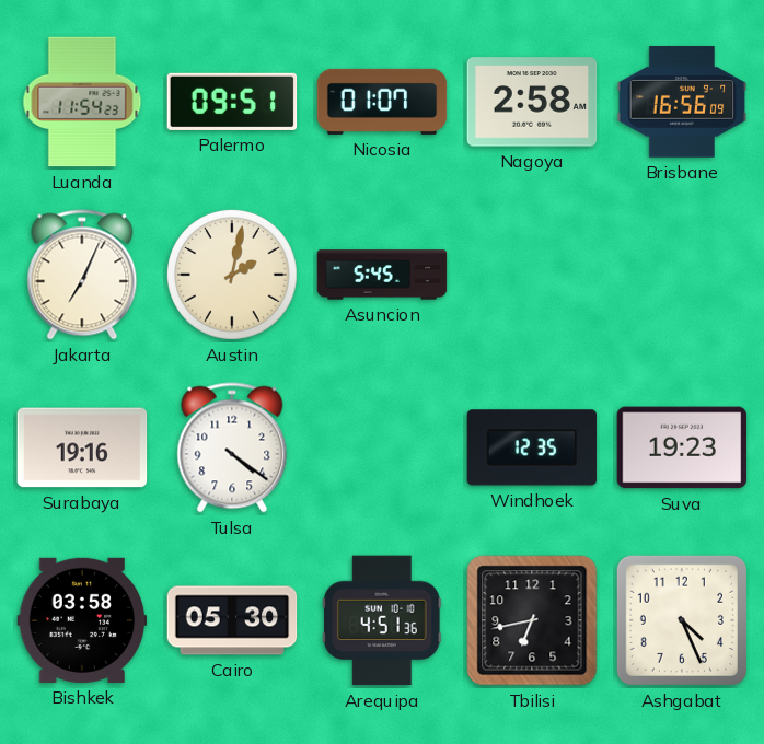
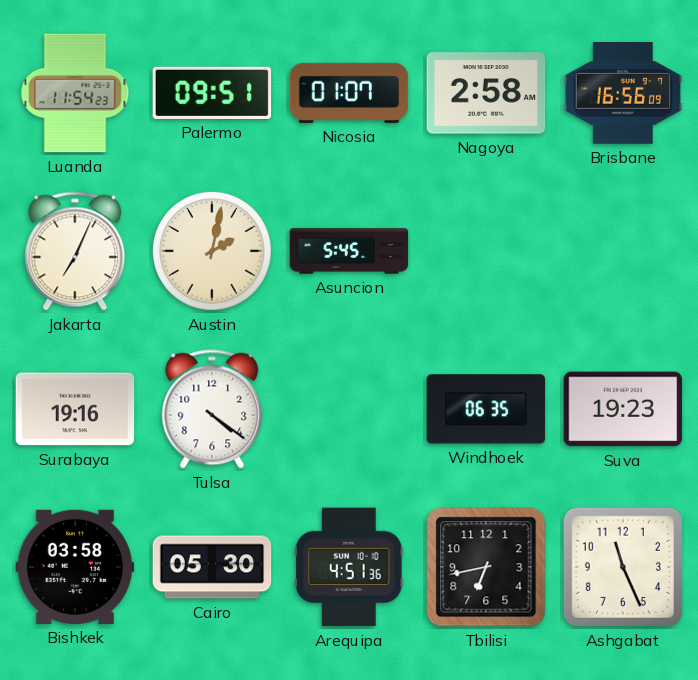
Windhoek: 12:35 -> 06:35
Ashgabat: 4:26 -> 11:26
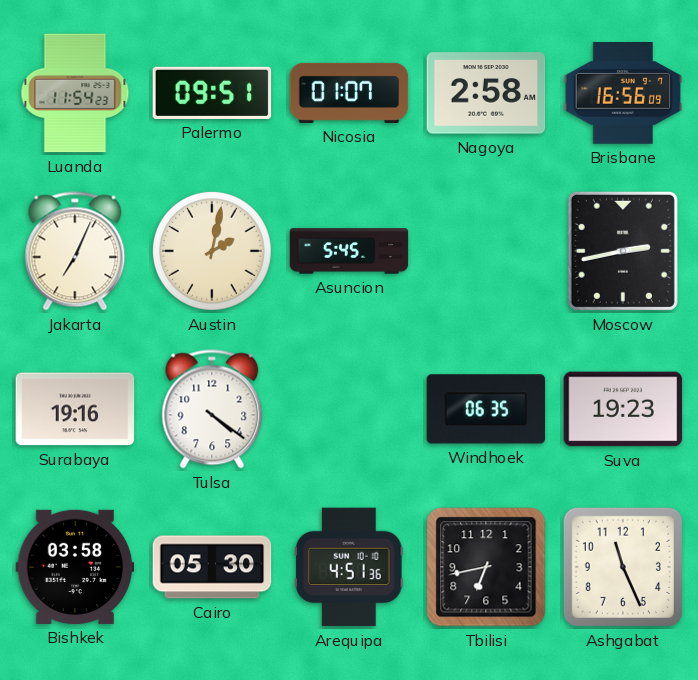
Moscow: none -> 2:43
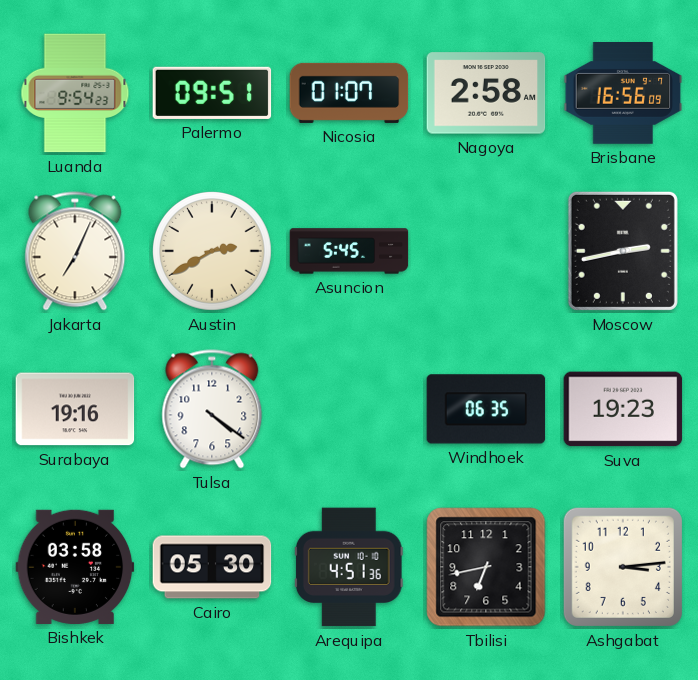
Luanda: 11:54 -> 9:54
Austin: 2:02 -> 2:40
Ashgabat: 11:26 -> 3:14
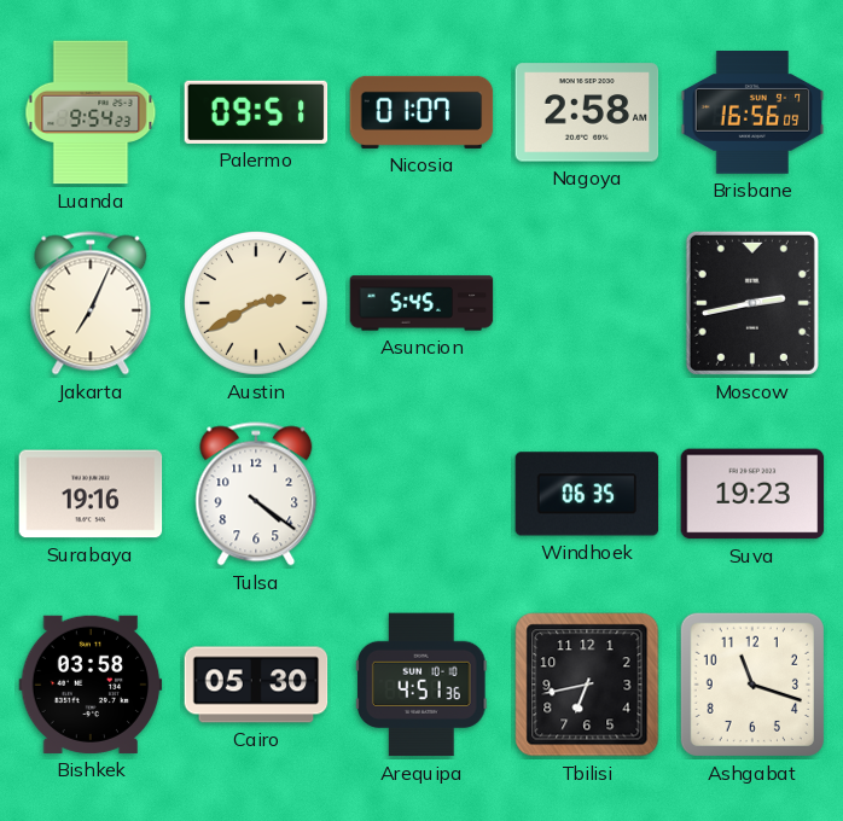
Ashgabat: 3:14 -> 11:18
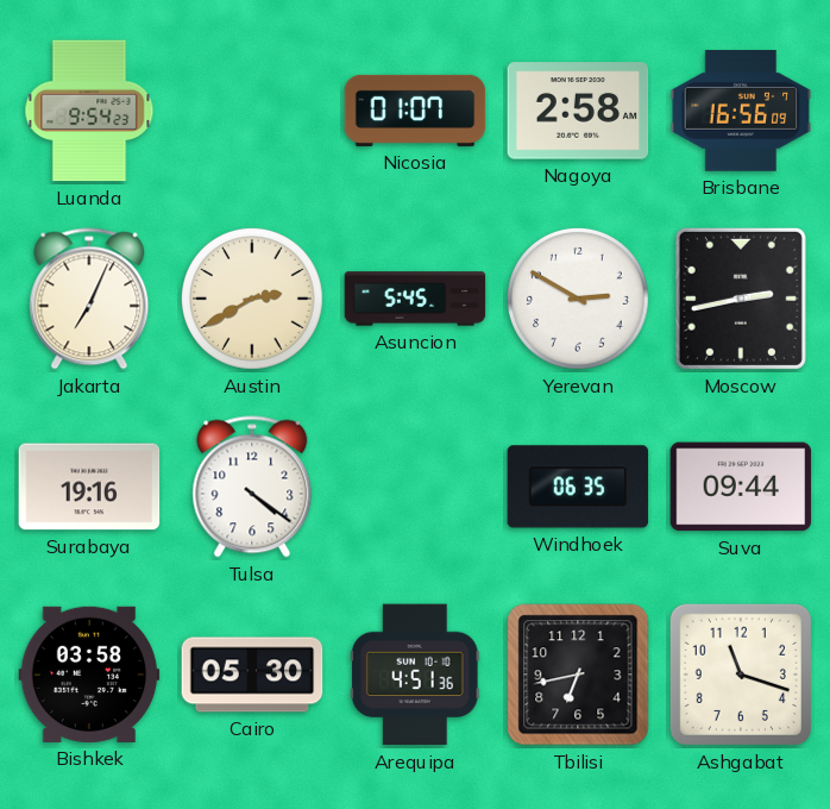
Palermo: 09:51 -> none
Yerevan: none -> 2:50
Suva: 19:23 -> 09:44
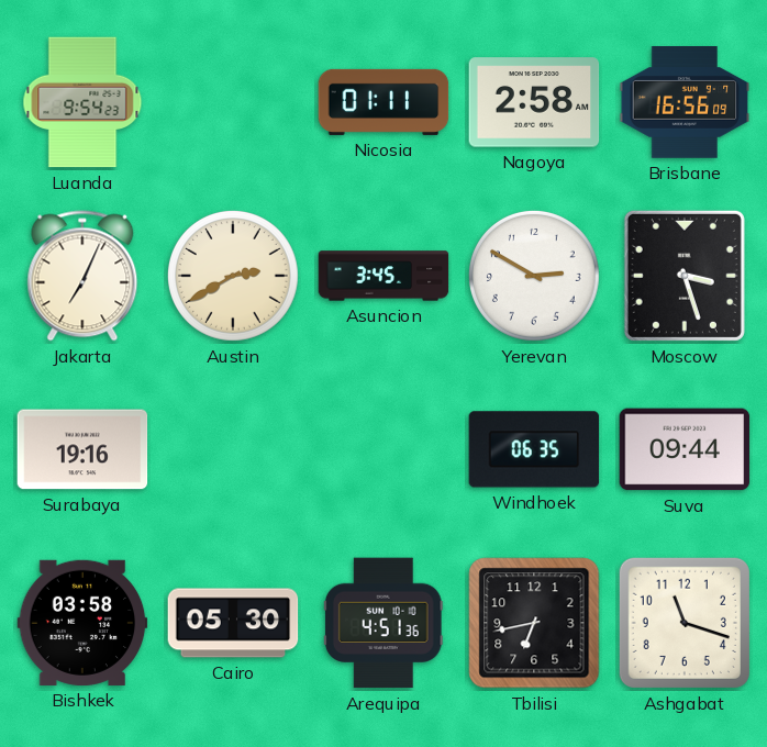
Nicosia: 01:07 -> 01:11
Asuncion: 5:45 -> 3:45
Moscow: 2:43 -> 3:27
Tulsa: 4:21 -> none
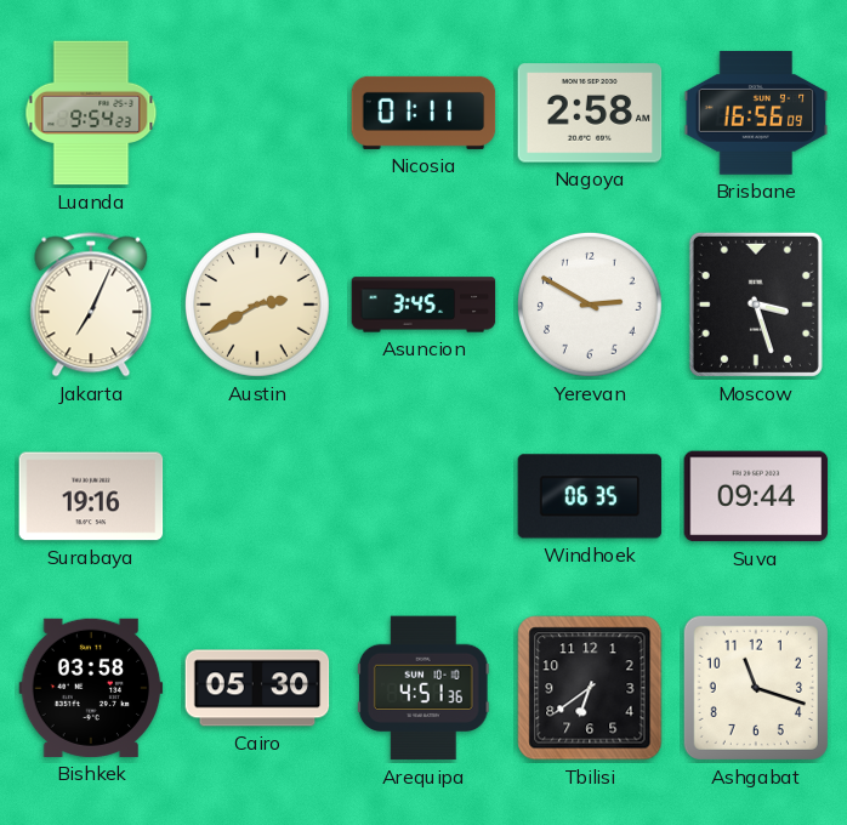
Tbilisi: 6:43 -> 6:39
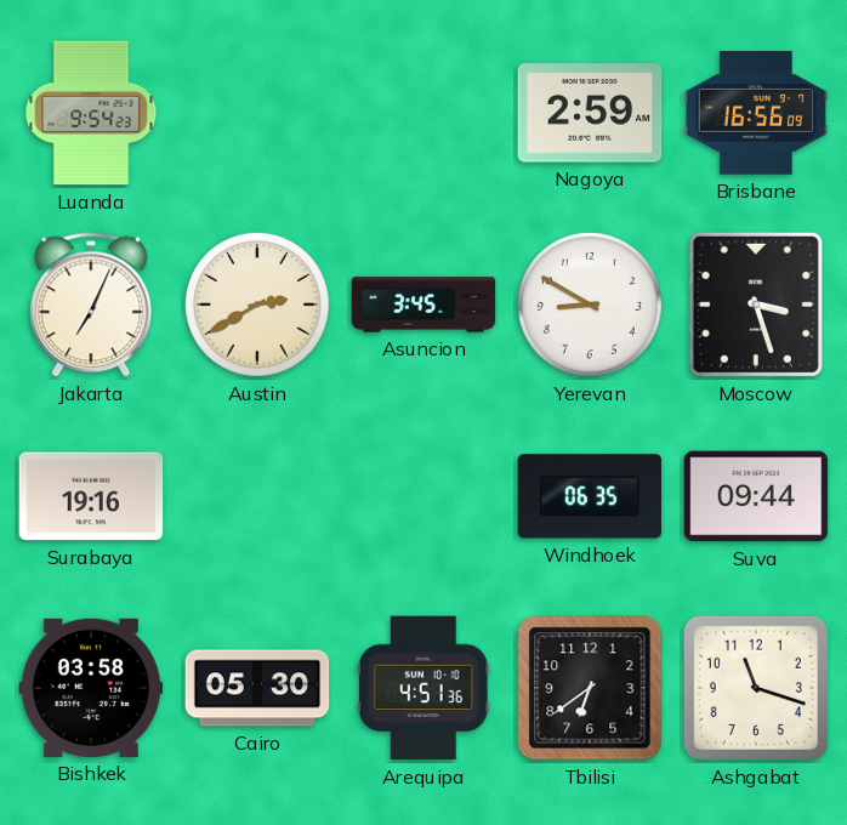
Nicosia: 01:11 -> none
Nagoya: 2:58 -> 2:59
Yerevan: 2:50 -> 8:50
